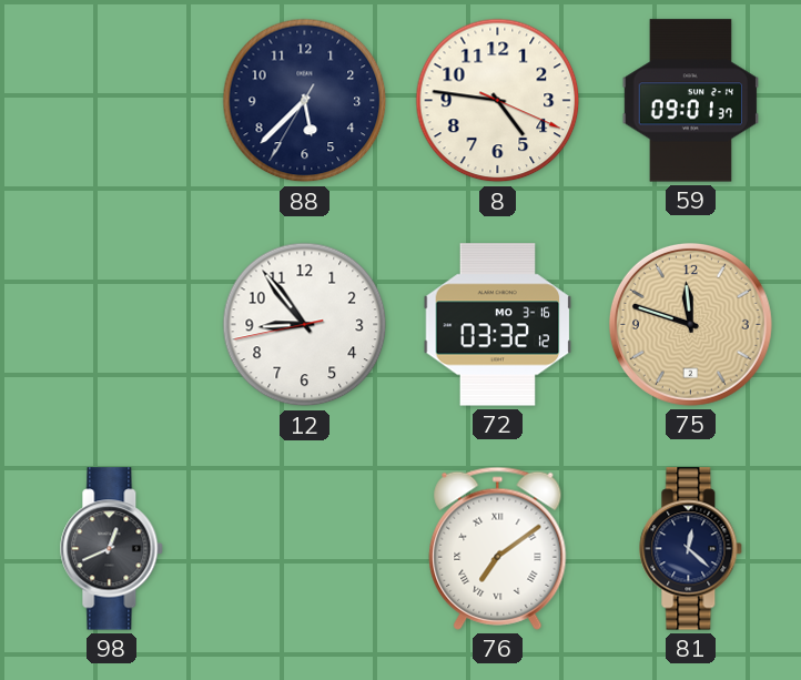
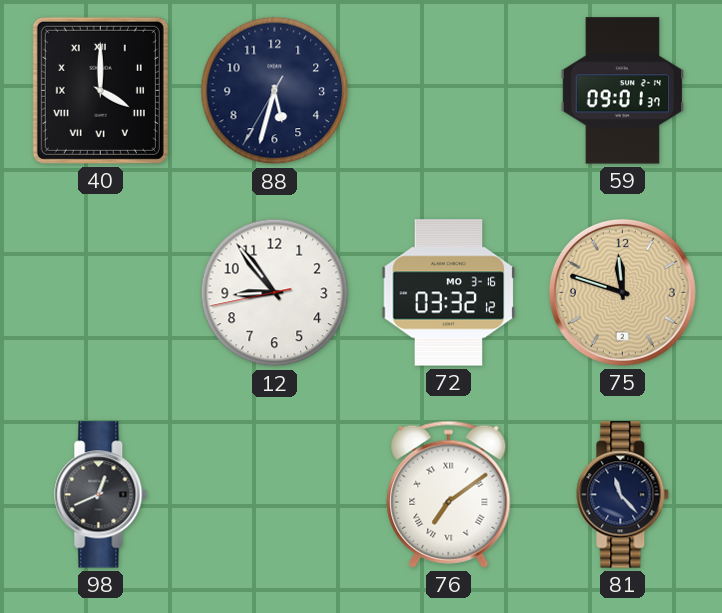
40: none -> 4:00
88: 5:37 -> 5:32
8: 4:46 -> none
81: 12:22 -> 11:23
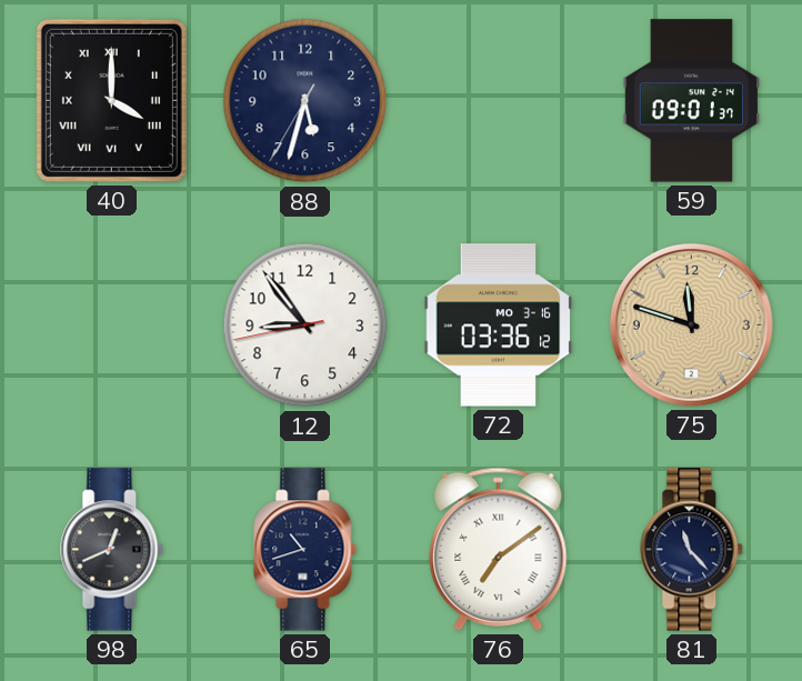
72: 03:32 -> 03:36
65: none -> 10:42
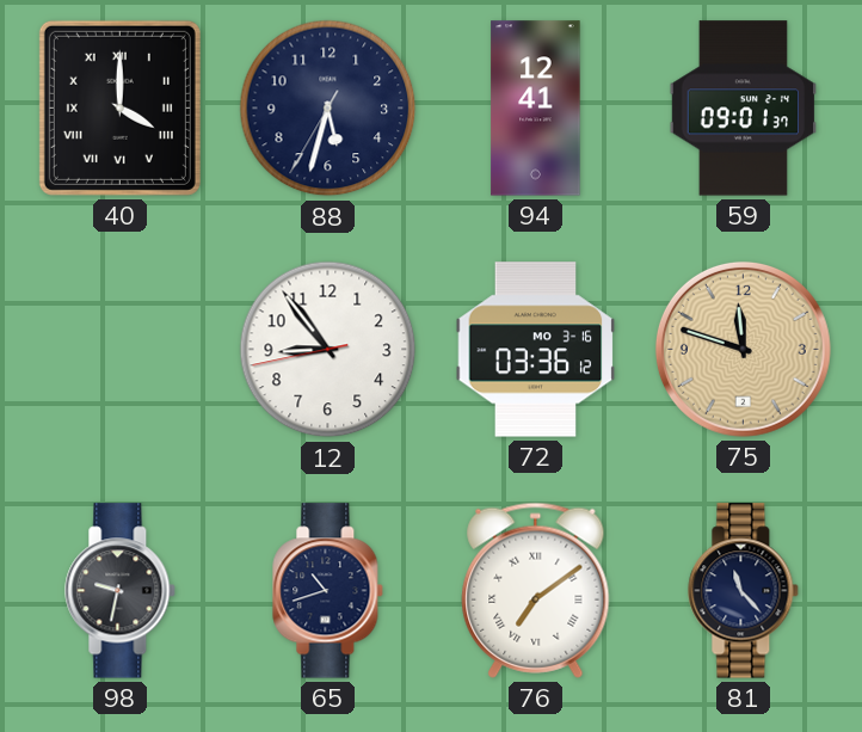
94: none -> 12:41
98: 12:41 -> 9:32
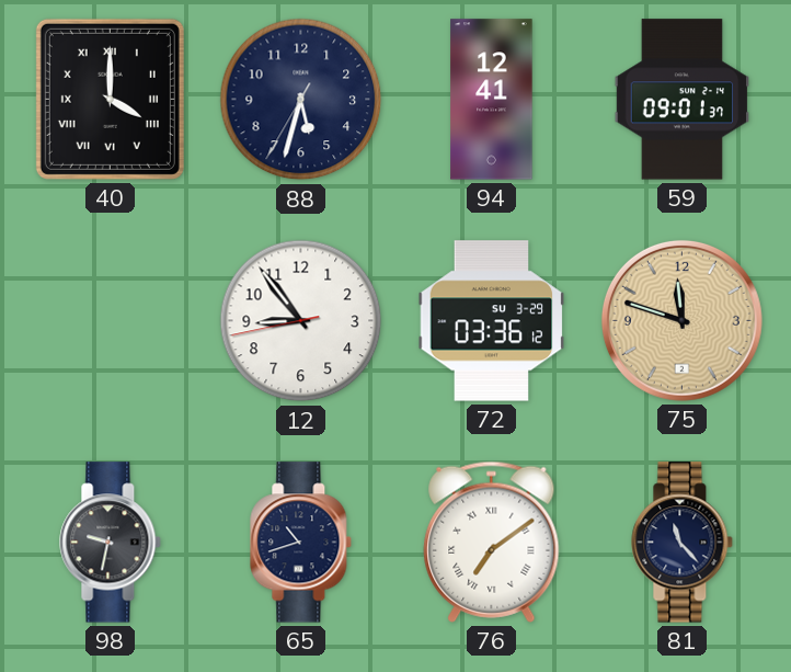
72 date: MO 3-16 -> SU 3-29
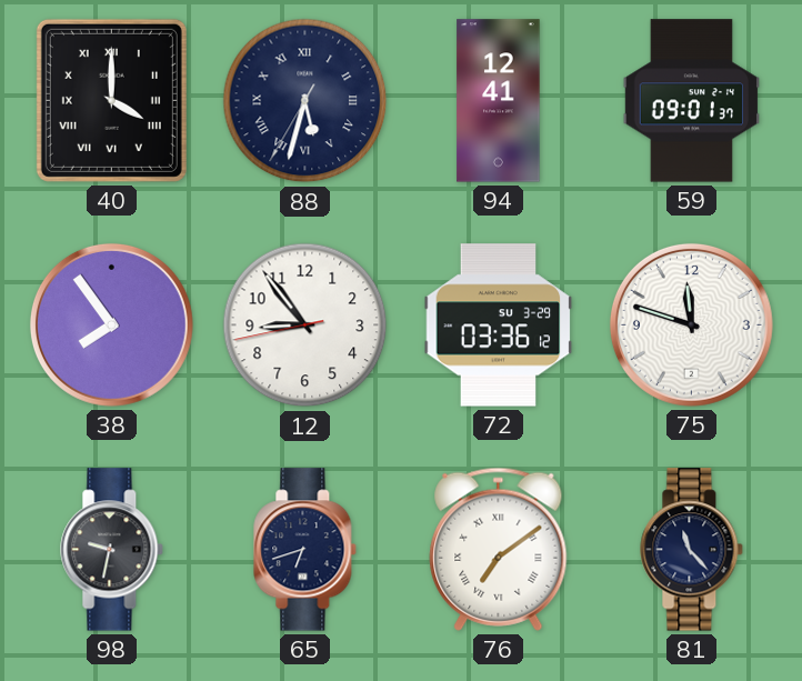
88 numerals: Arabic -> Roman
38: none -> 7:54
75 dial: champagne -> white
65: 10:42 -> 6:42
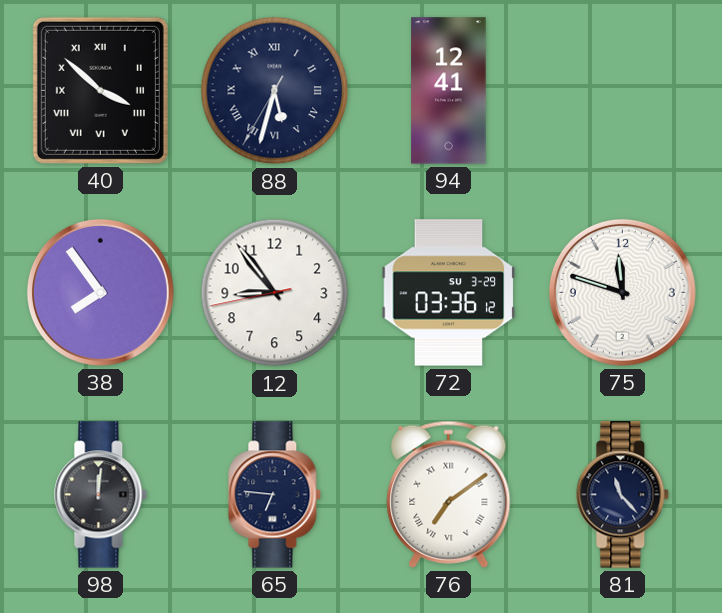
40: 4:00 -> 3:52
59: 09:01 -> none
98: 9:32 -> 12:01
65: 6:42 -> 6:46
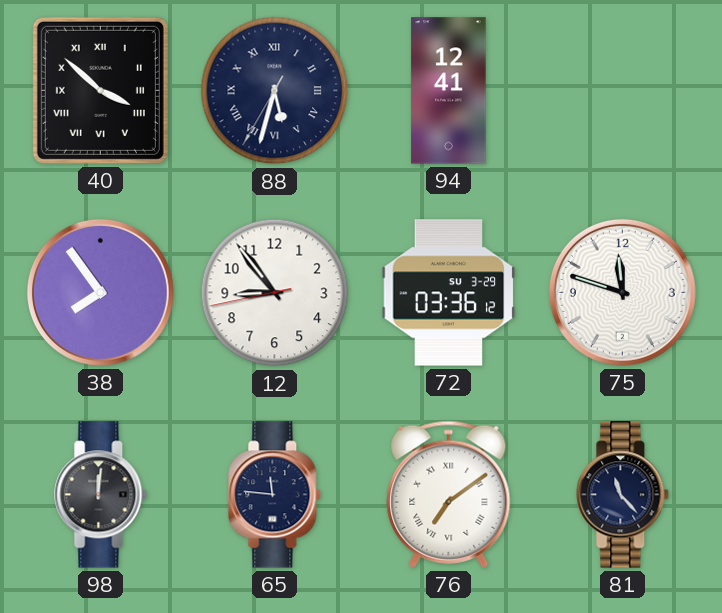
65: 6:46 -> 11:46
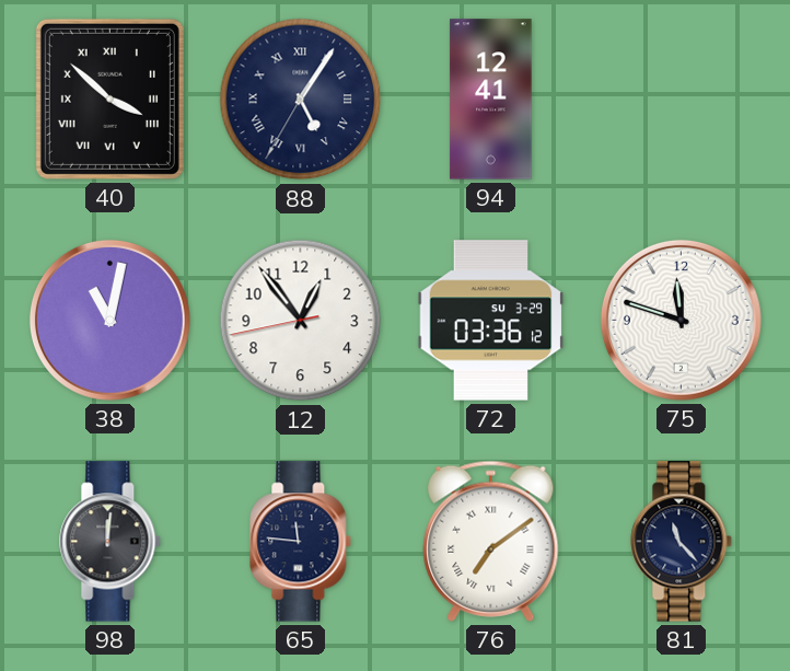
88: 5:32 -> 5:05
38: 7:54 -> 11:02
12: 8:53 -> 12:53
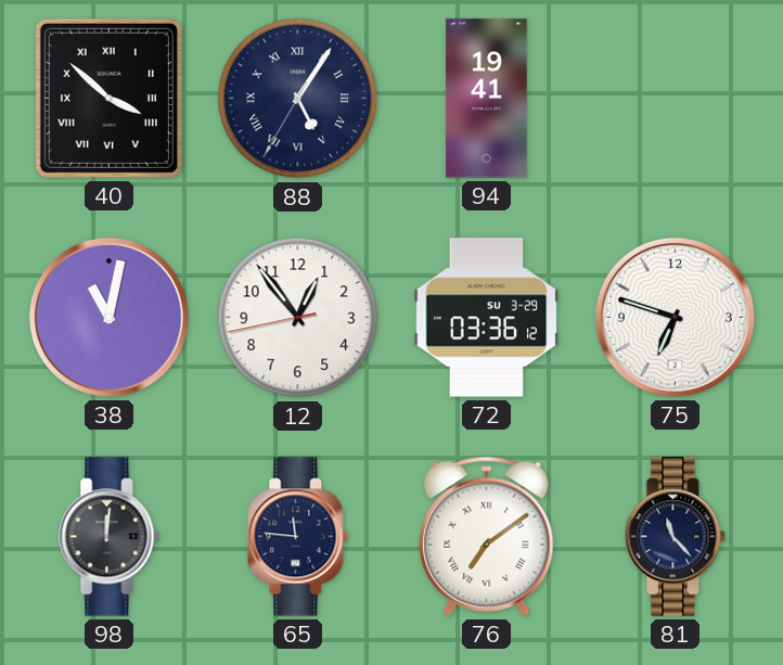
94: 12:41 -> 19:41
75: 11:48 -> 6:48
